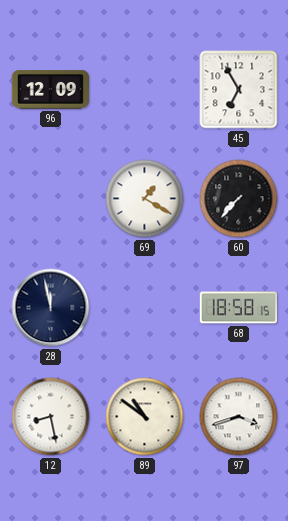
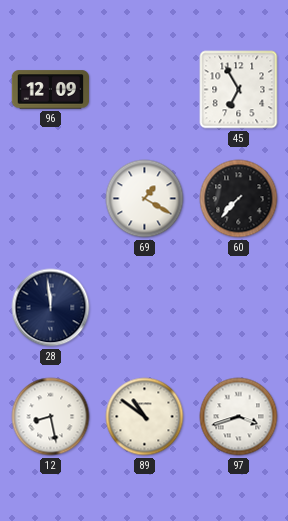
28: 11:58 -> 11:59
68: 18:58 -> none
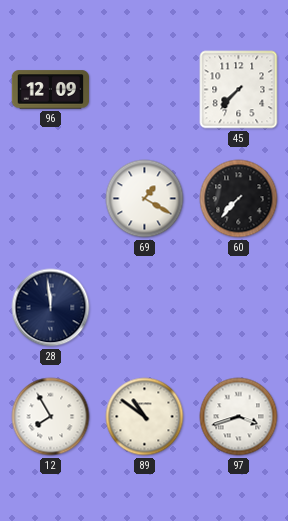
45: 6:55 -> 7:37
12: 8:28 -> 7:55
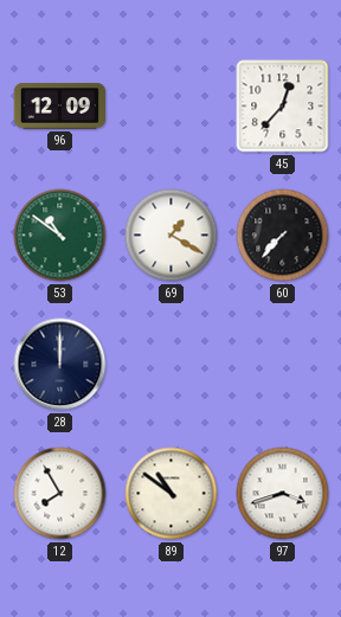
45: 7:37 -> 12:37
53: none -> 10:51
28: 11:59 -> 12:00
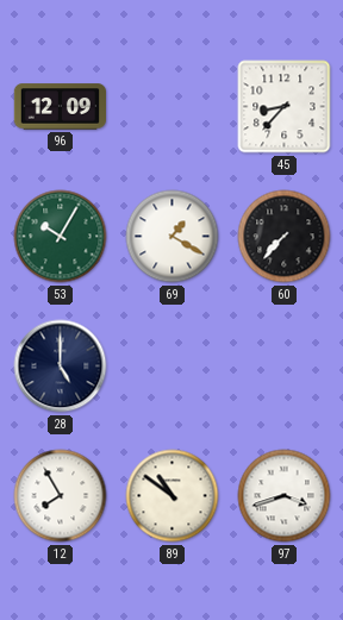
45: 12:37 -> 8:37
53: 10:51 -> 10:05
28: 12:00 -> 5:00
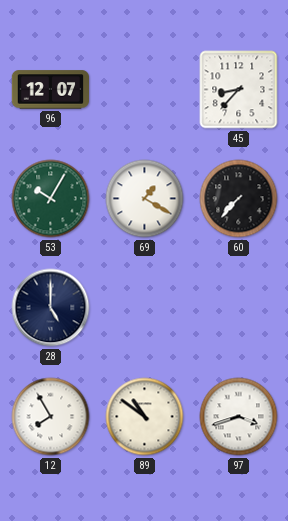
96: 12:09 -> 12:07
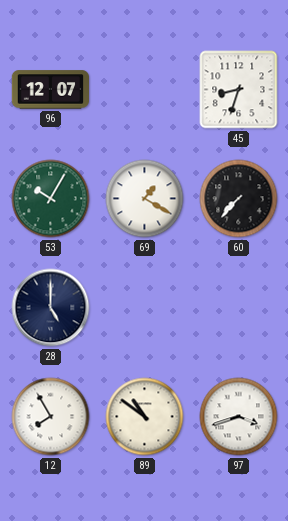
45: 8:37 -> 8:33
